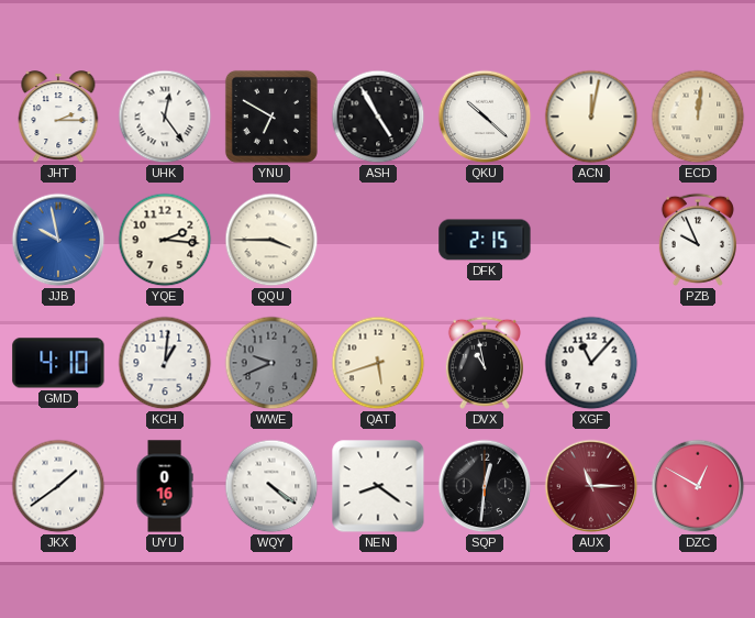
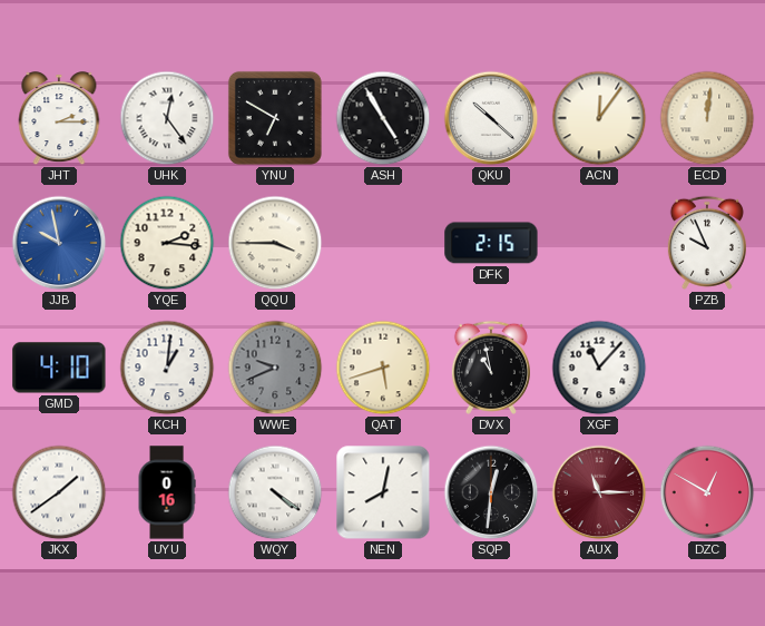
ACN: 12:02 -> 12:06
NEN: 8:21 -> 8:02
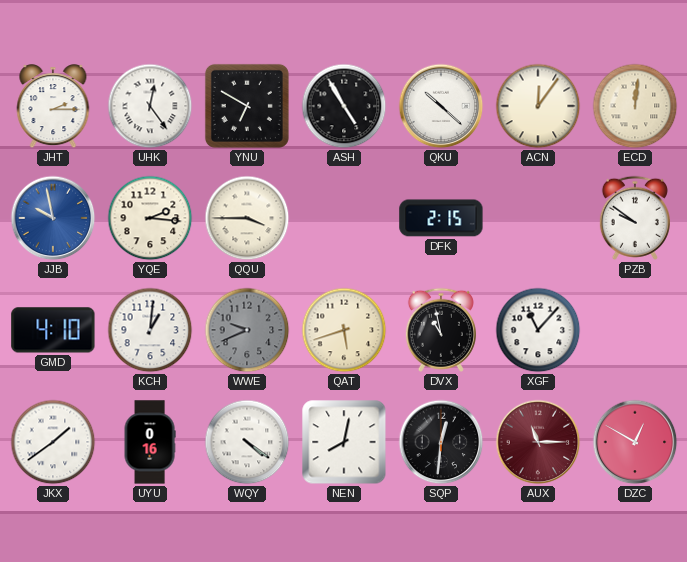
PZB: 9:56 -> 9:51
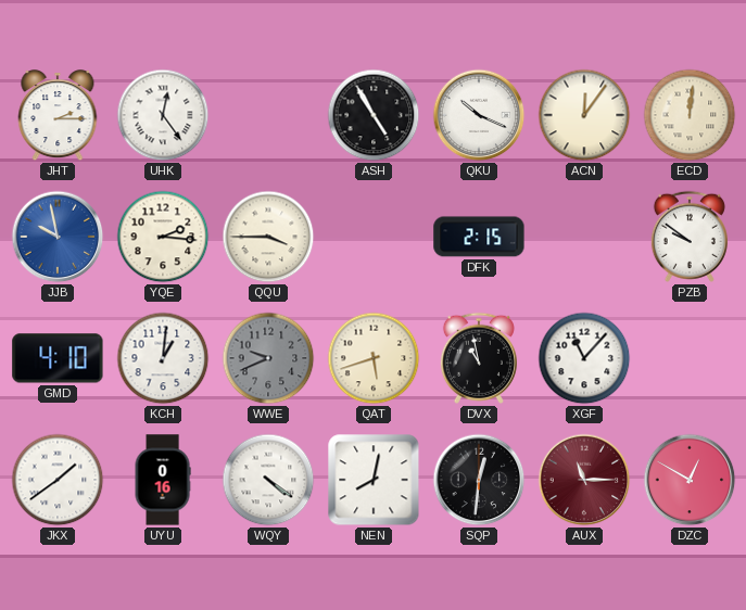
YNU: 6:50 -> none
QKU: 10:22 -> 10:19
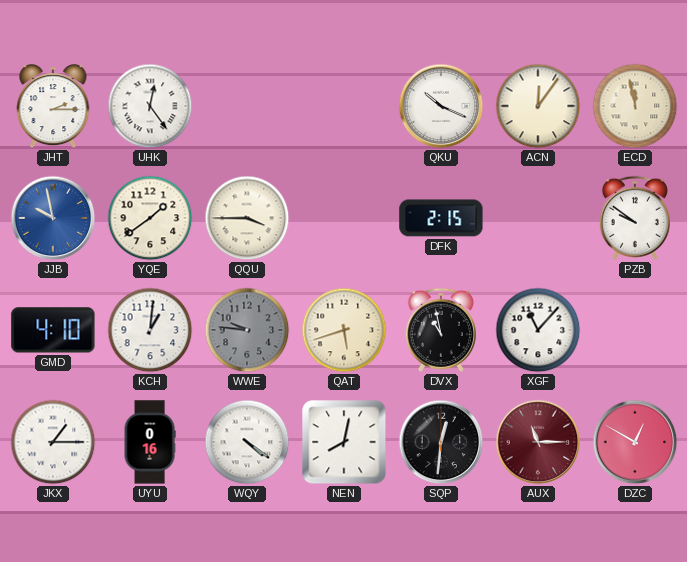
ASH: 4:55 -> none
ECD: 12:01 -> 11:58
YQE: 2:16 -> 1:39
WWE: 9:41 -> 9:46
JKX: 1:39 -> 1:15
